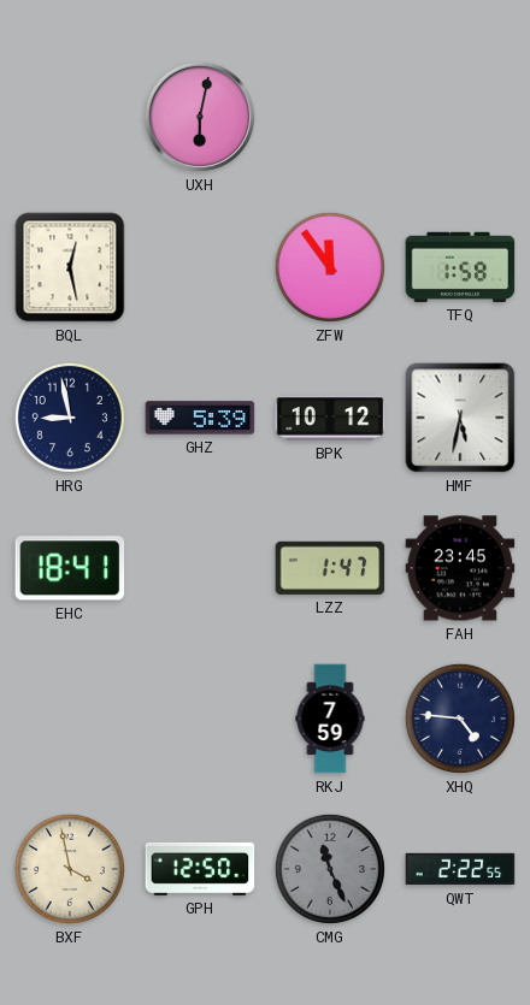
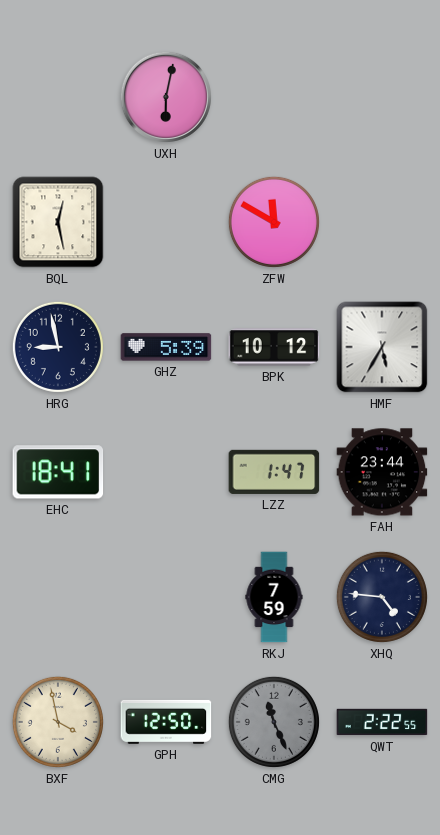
ZFW: 11:54 -> 11:50
TFQ: 1:58 -> none
HMF: 5:32 -> 5:35
FAH: 23:45 -> 23:44
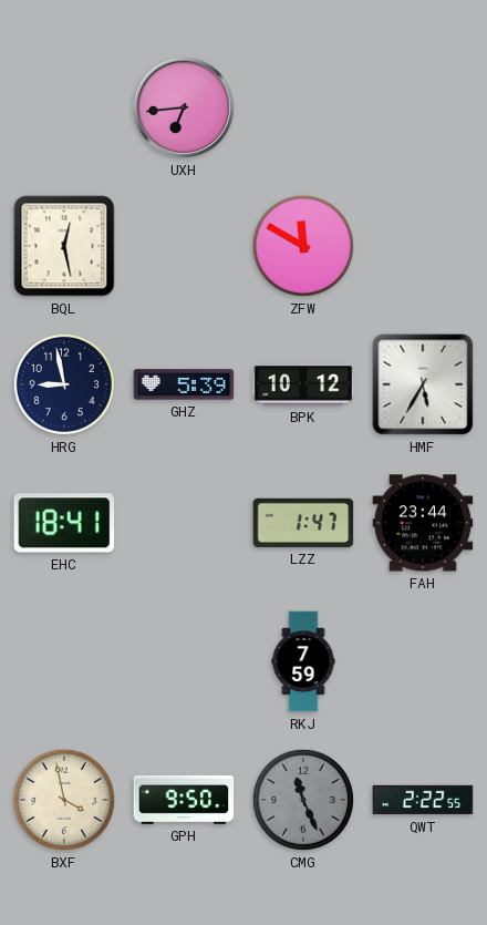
UXH: 6:02 -> 6:44
XHQ: 4:46 -> none
GPH: 12:50 -> 9:50
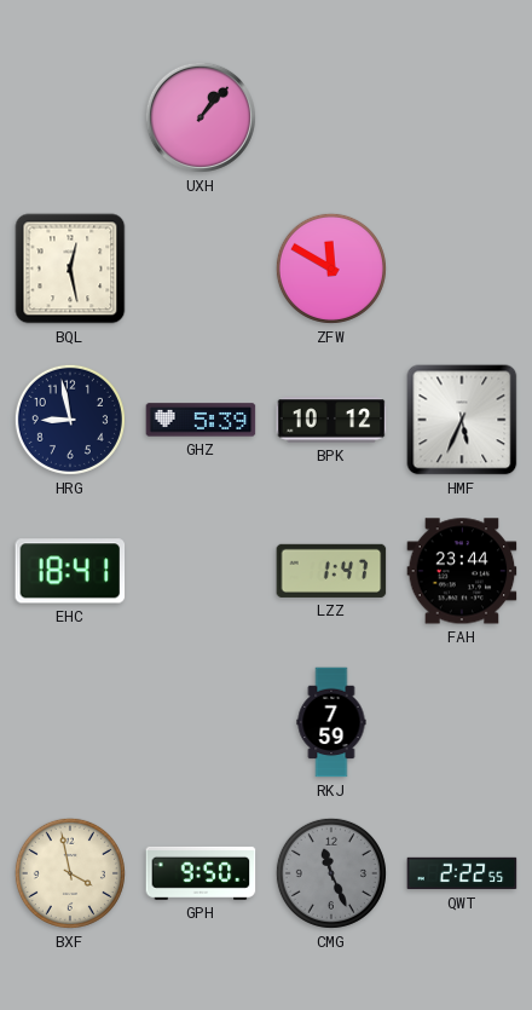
UXH: 6:44 -> 1:07
HMF: 5:35 -> 5:34
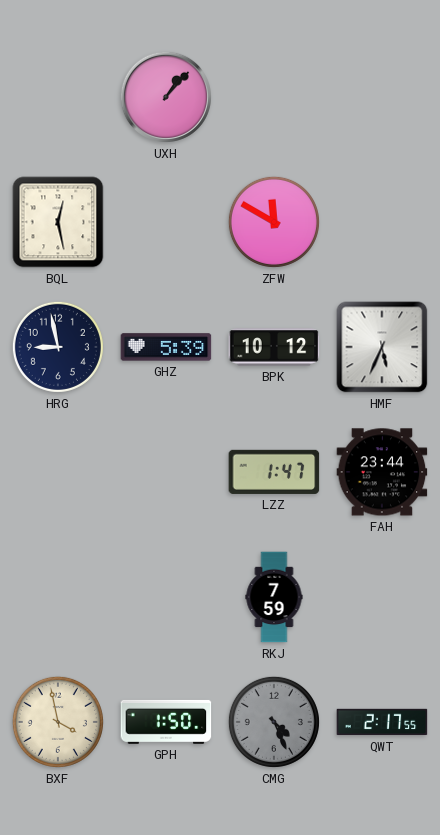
EHC: 18:41 -> none
GPH: 9:50 -> 1:50
CMG: 11:26 -> 4:26
QWT: 2:22 -> 2:17
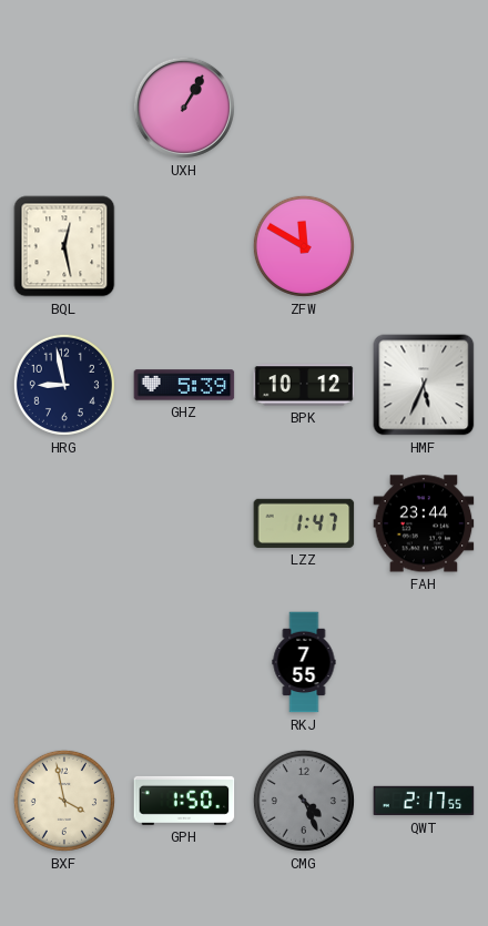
UXH: 1:07 -> 1:05
RKJ: 7:59 -> 7:55
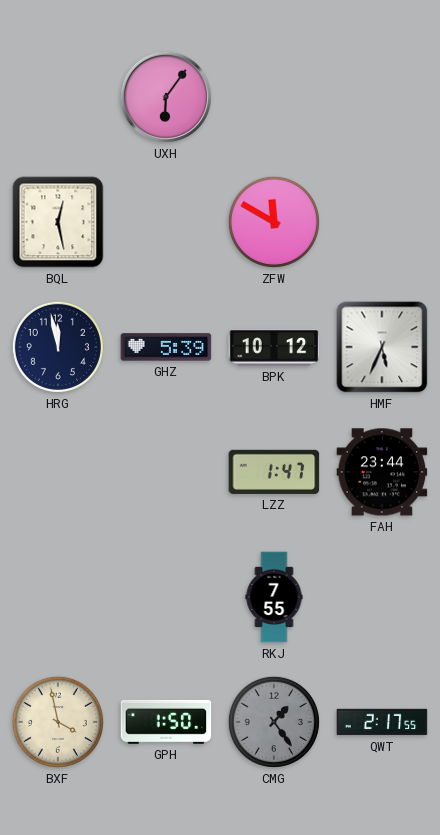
UXH: 1:05 -> 6:06
HRG: 8:58 -> 11:58
CMG: 4:26 -> 1:24
